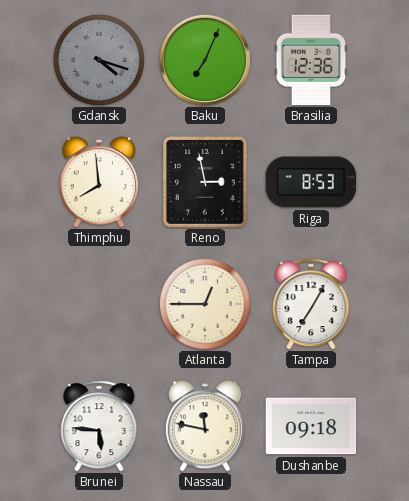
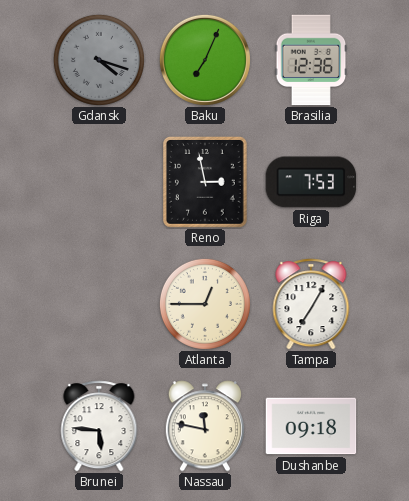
Thimphu: 7:59 -> none
Riga: 8:53 -> 7:53
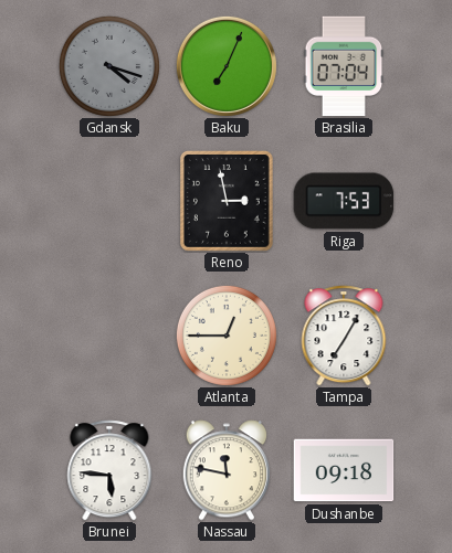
Brasilia: 12:36 -> 07:04
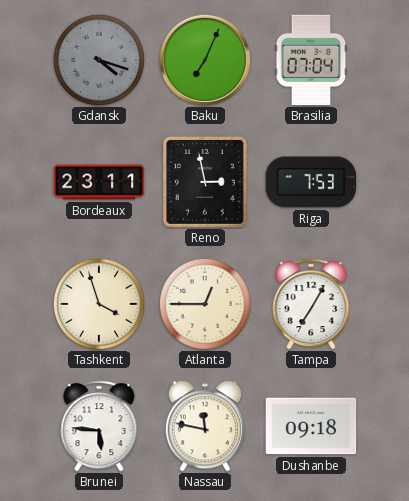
Bordeaux: none -> 23:11
Tashkent: none -> 3:57
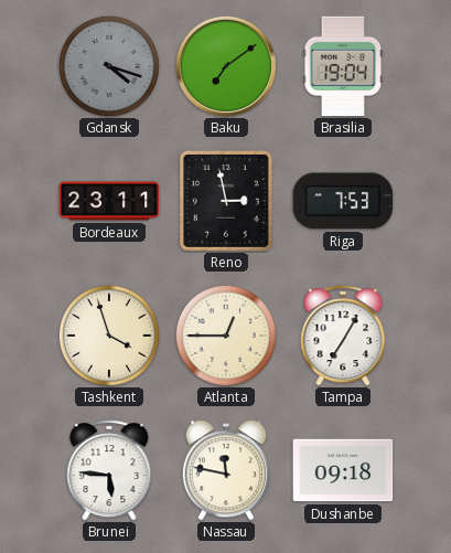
Baku: 7:04 -> 7:09
Brasilia: 07:04 -> 19:04
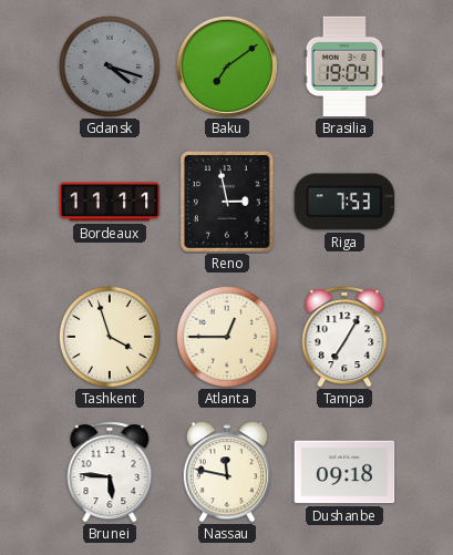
Bordeaux: 23:11 -> 11:11
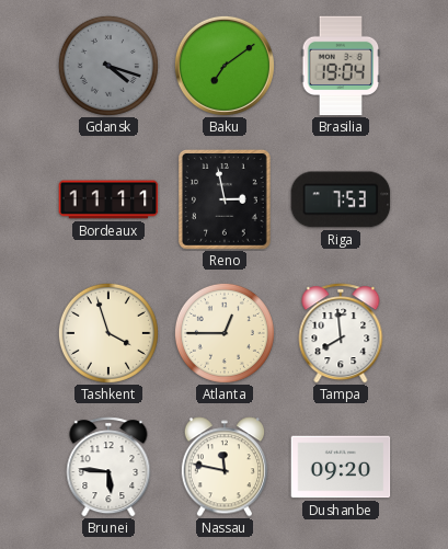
Tampa: 7:05 -> 7:59
Dushanbe: 09:18 -> 09:20
